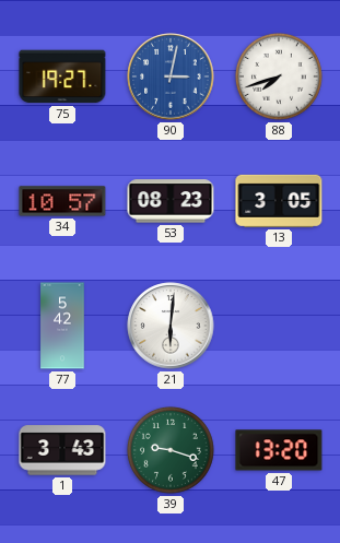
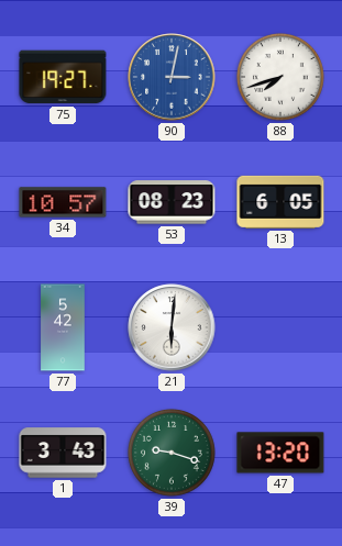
13: 3:05 -> 6:05
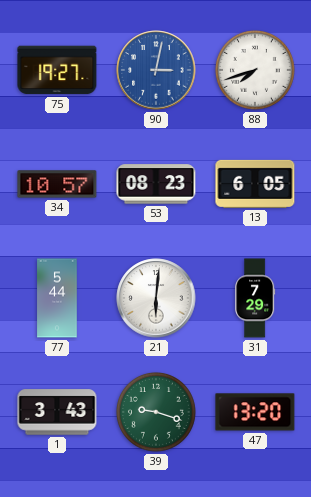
77: 5:42 -> 5:44
31: none -> 7:29
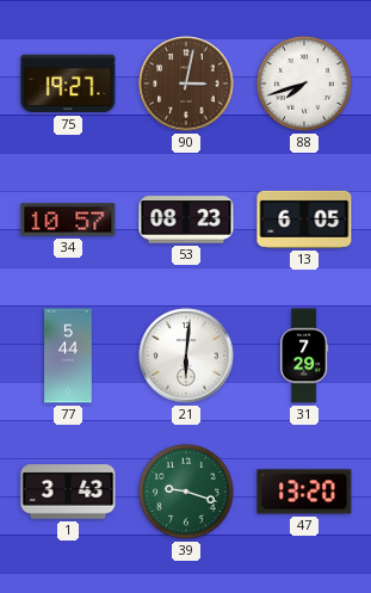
90 dial: blue -> brown
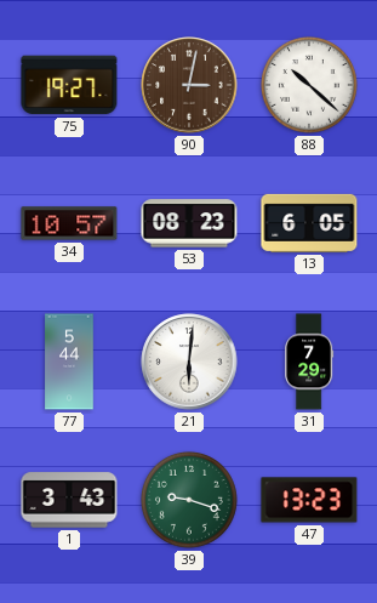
88: 7:42 -> 10:22
47: 13:20 -> 13:23
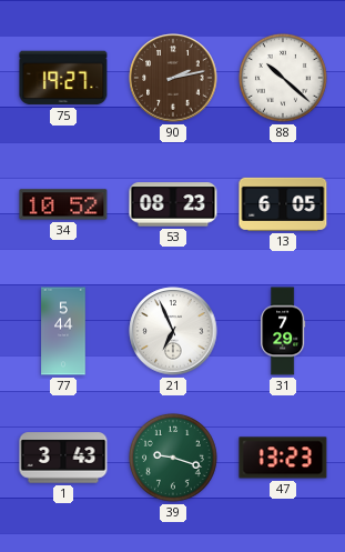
90: 3:02 -> 2:13
34: 10:57 -> 10:52
21: 6:01 -> 6:56
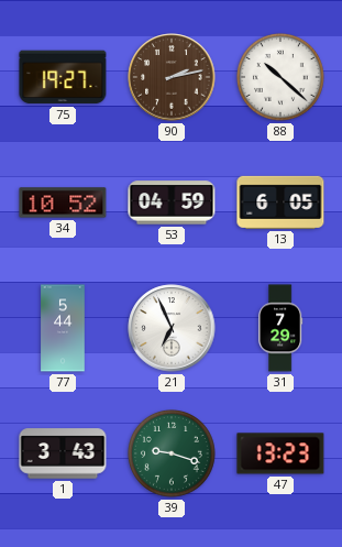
53: 08:23 -> 04:59
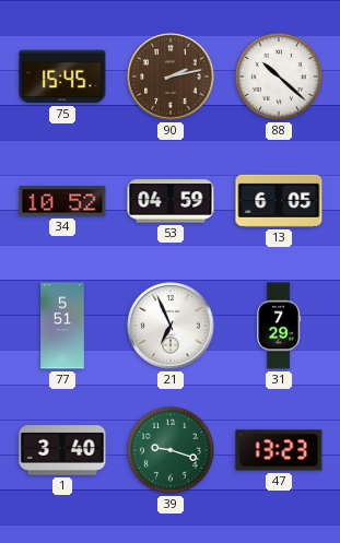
75: 19:27 -> 15:45
77: 5:44 -> 5:51
1: 3:43 -> 3:40
